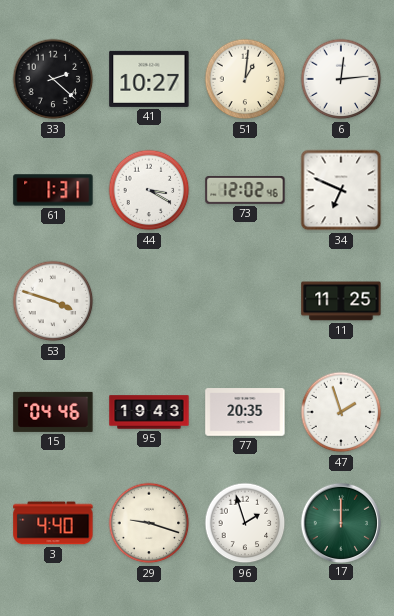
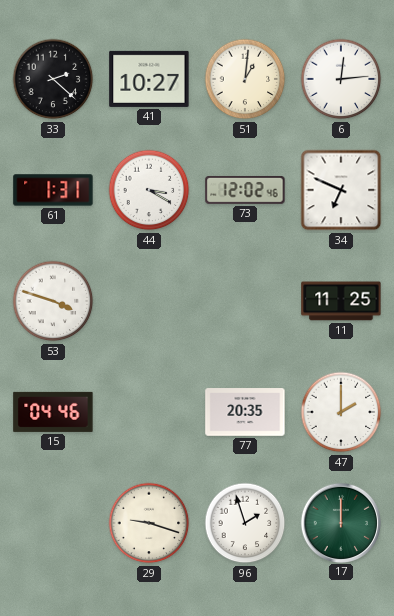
95: 19:43 -> none
47: 1:57 -> 2:00
3: 4:40 -> none
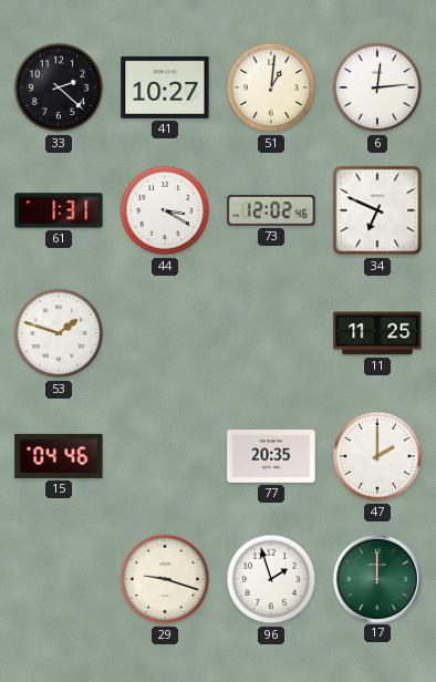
53: 3:48 -> 1:48
